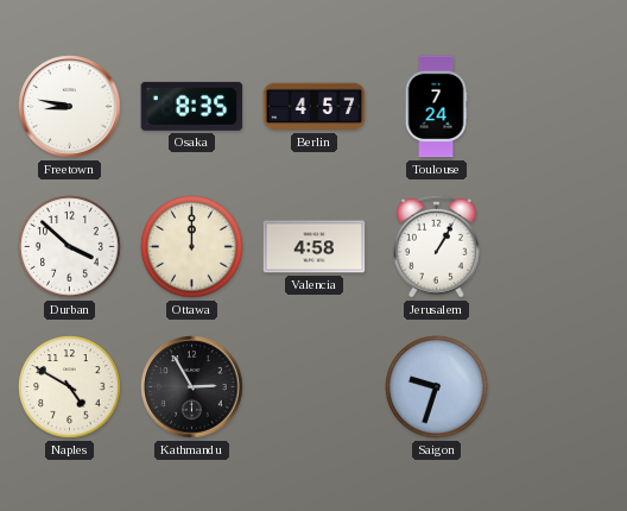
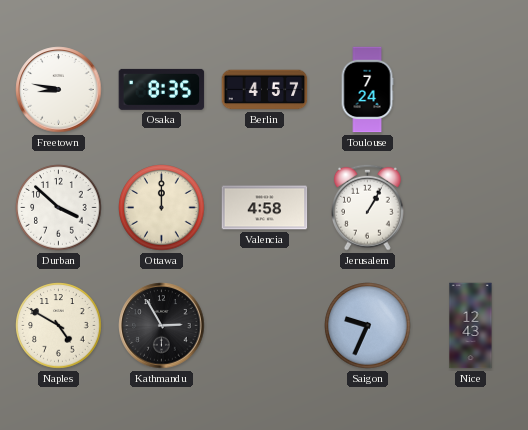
Saigon: 9:33 -> 9:34
Nice: none -> 12:43
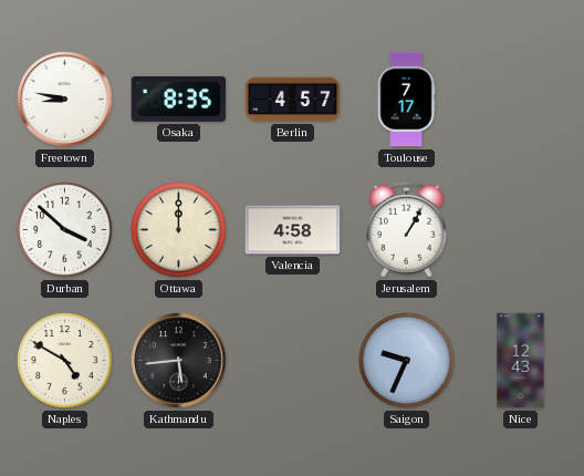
Toulouse: 7:24 -> 7:17
Kathmandu: 2:55 -> 5:44
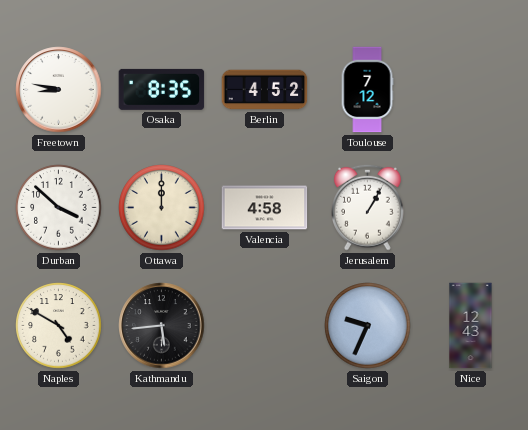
Berlin: 4:57 -> 4:52
Toulouse: 7:17 -> 7:12
